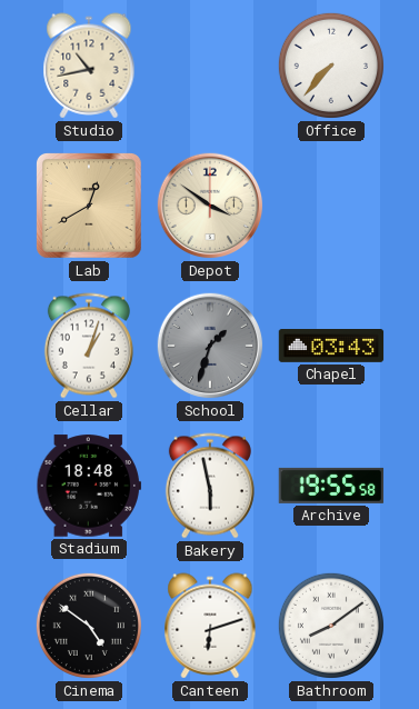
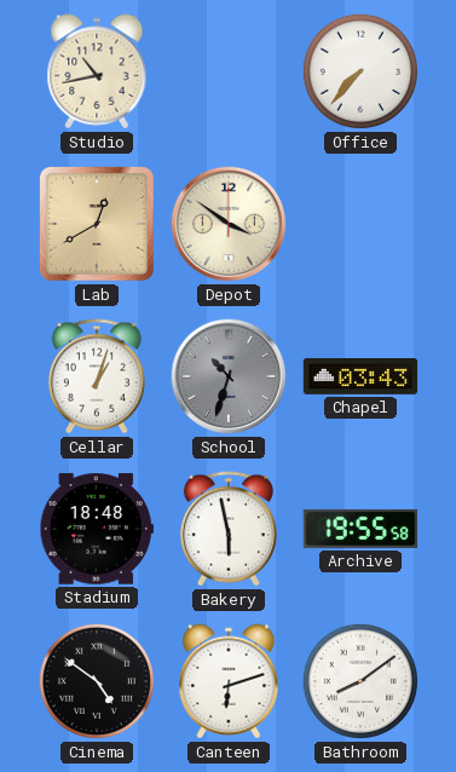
School: 1:33 -> 10:33
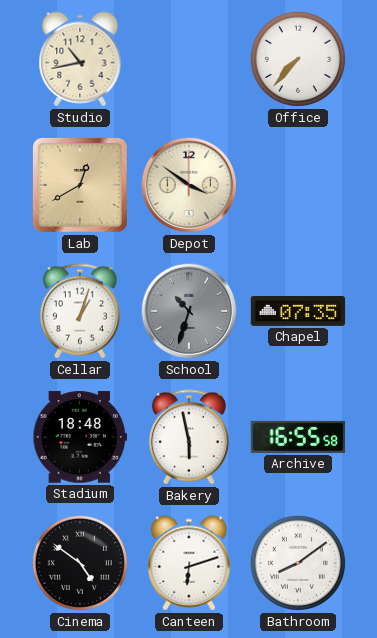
Chapel: 03:43 -> 07:35
Archive: 19:55 -> 16:55
